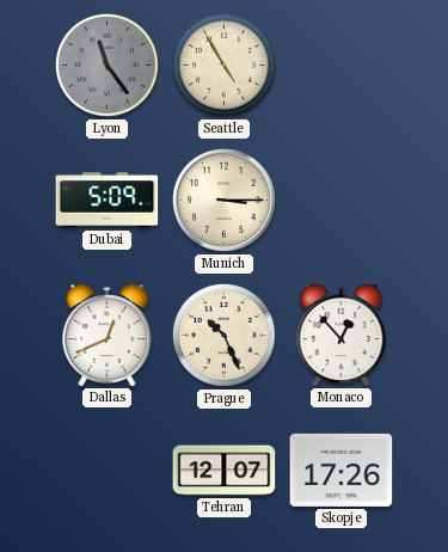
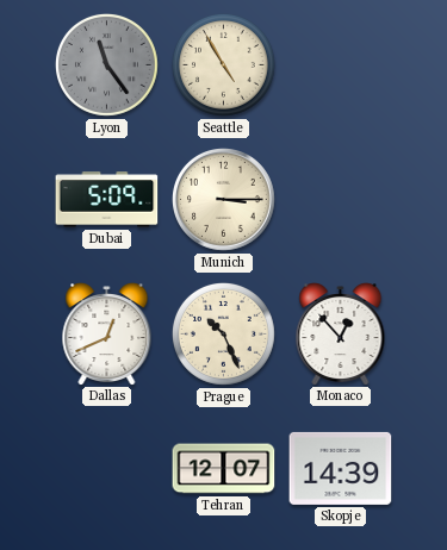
Skopje: 17:26 -> 14:39
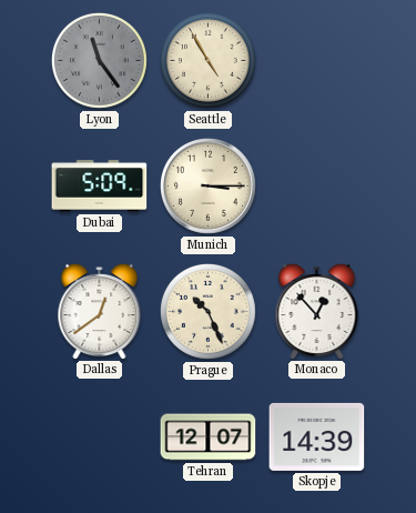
Dallas: 12:41 -> 12:39
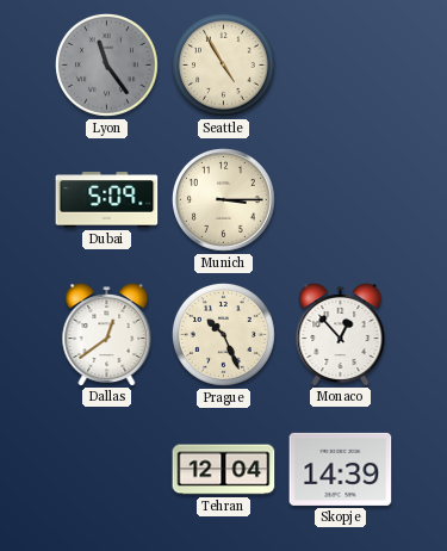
Tehran: 12:07 -> 12:04
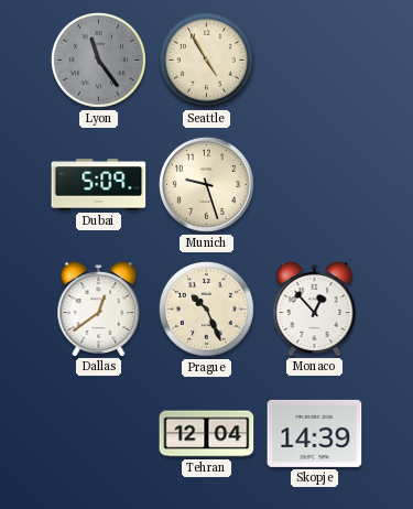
Munich: 3:15 -> 9:27
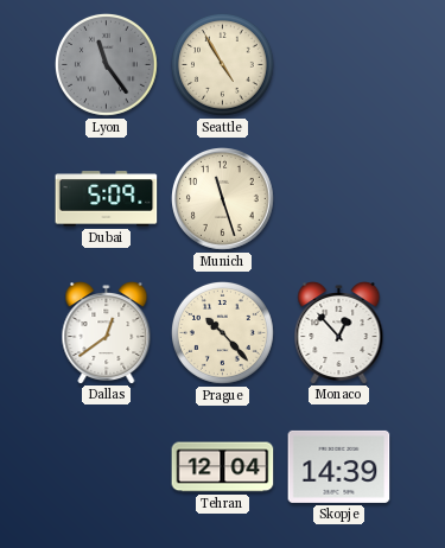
Munich: 9:27 -> 11:27
Prague: 10:26 -> 10:23
